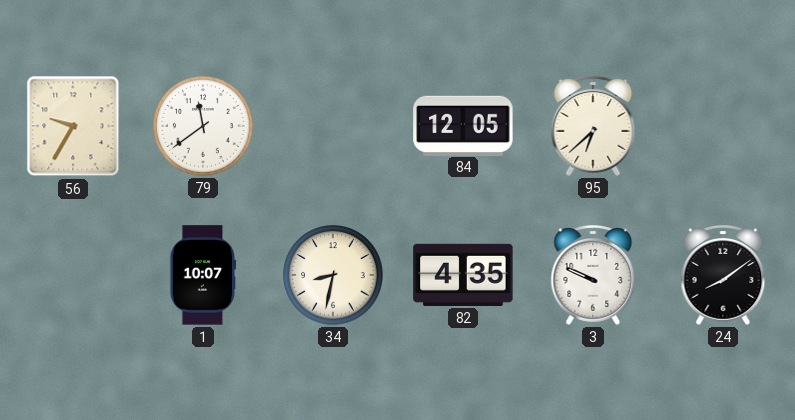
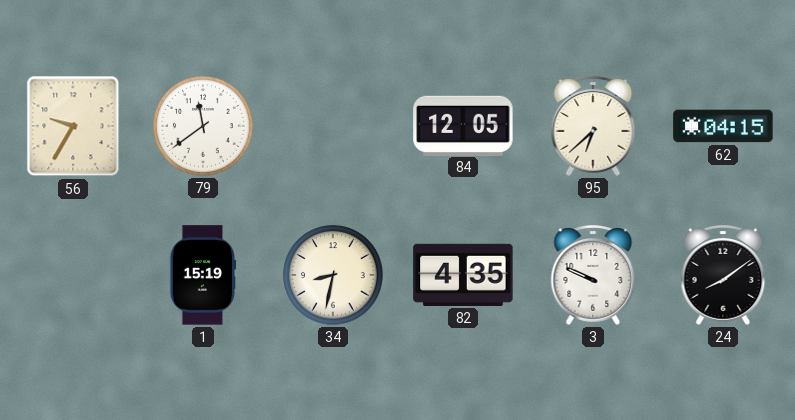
62: none -> 04:15
1: 10:07 -> 15:19
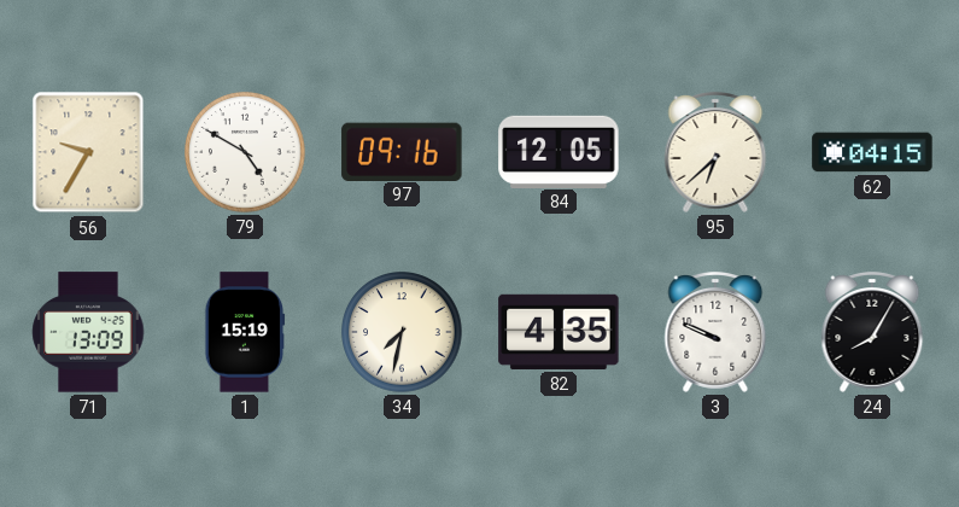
79: 11:39 -> 4:50
97: none -> 09:16
71: none -> 13:09
34: 8:32 -> 7:32
24: 8:09 -> 8:05
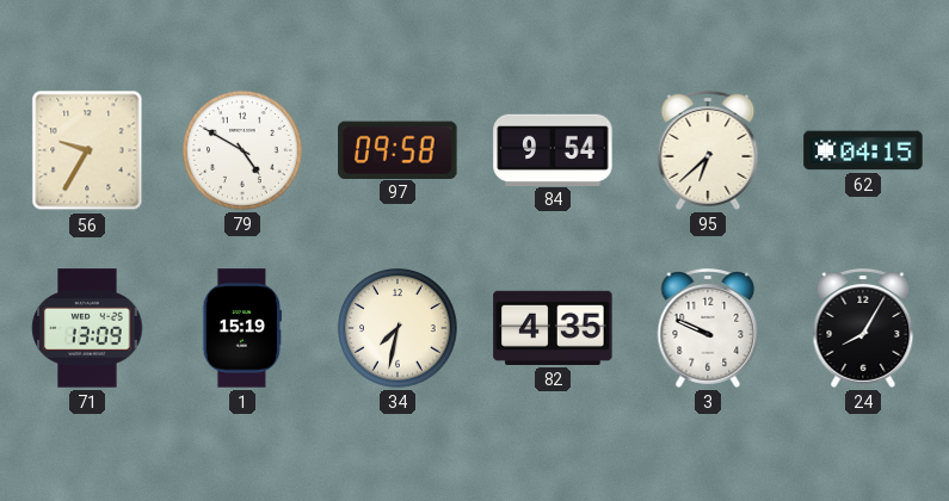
97: 09:16 -> 09:58
84: 12:05 -> 9:54
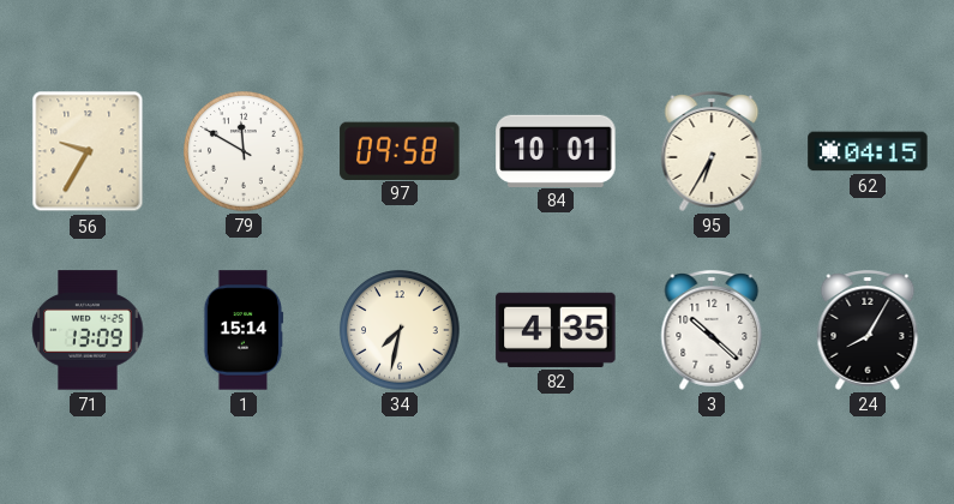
79: 4:50 -> 11:50
84: 9:54 -> 10:01
95: 6:38 -> 6:35
1: 15:19 -> 15:14
3: 9:49 -> 10:22
